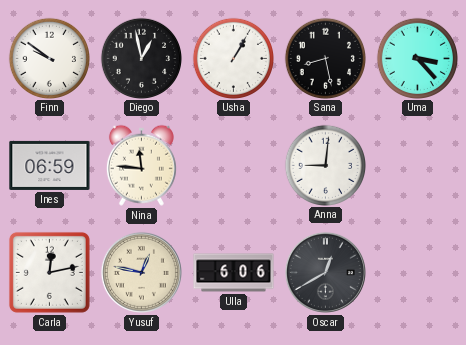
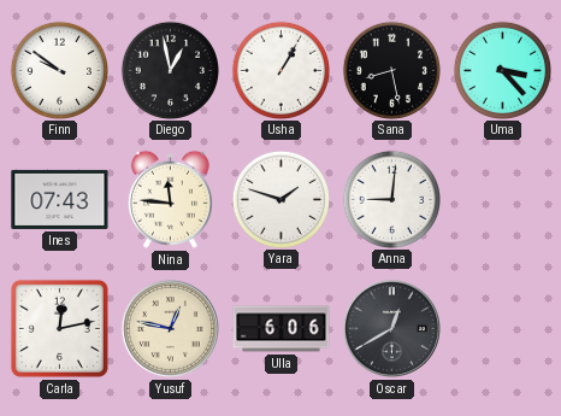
Ines: 06:59 -> 07:43
Yara: none -> 1:48
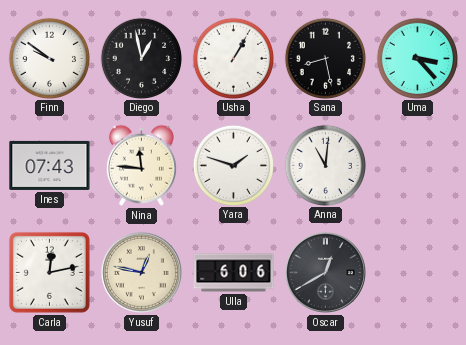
Anna: 9:01 -> 11:01
